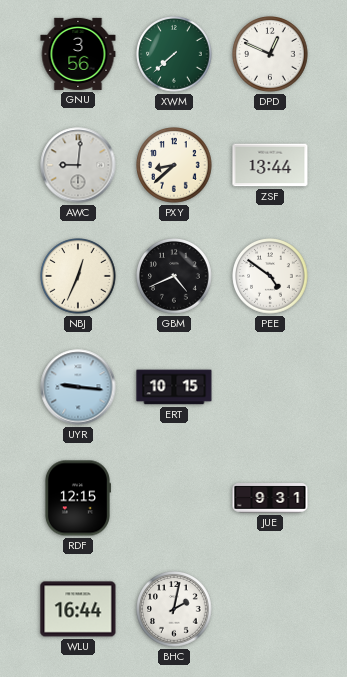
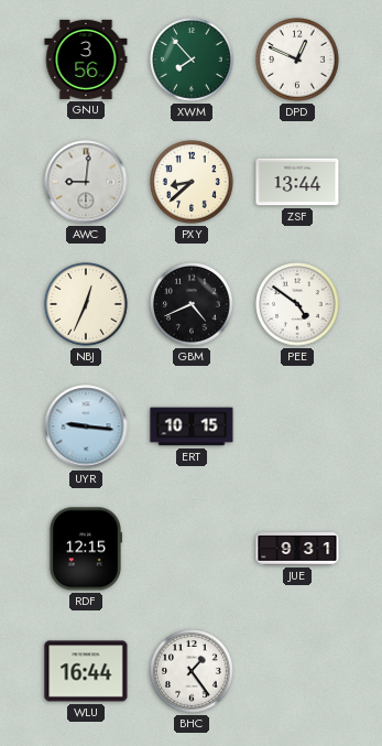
XWM: 7:38 -> 7:53
BHC: 2:02 -> 1:24
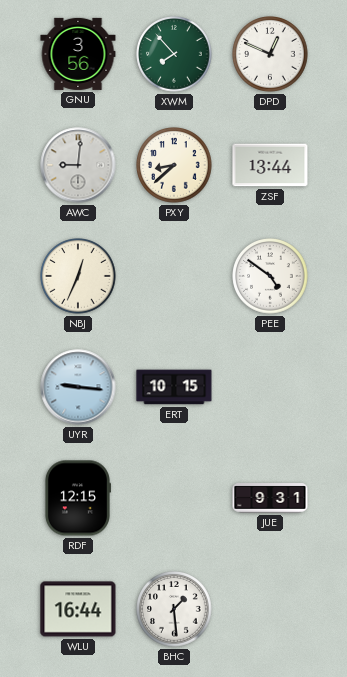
GBM: 4:41 -> none
BHC: 1:24 -> 1:29
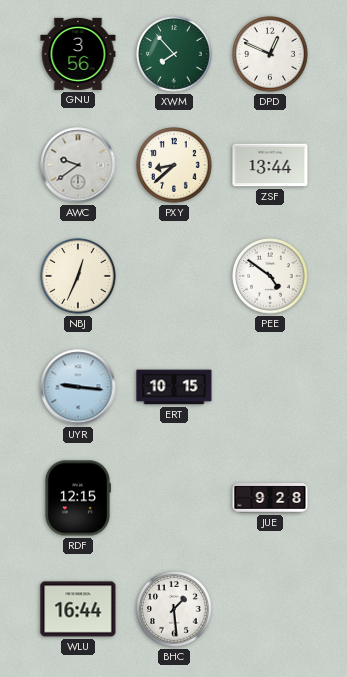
AWC: 9:01 -> 9:39
JUE: 9:31 -> 9:28
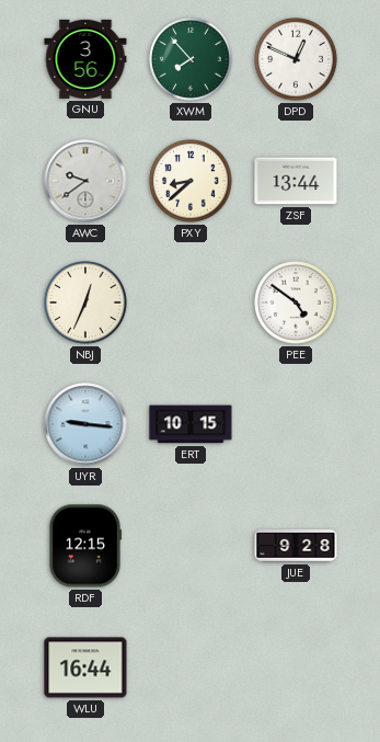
BHC: 1:29 -> none
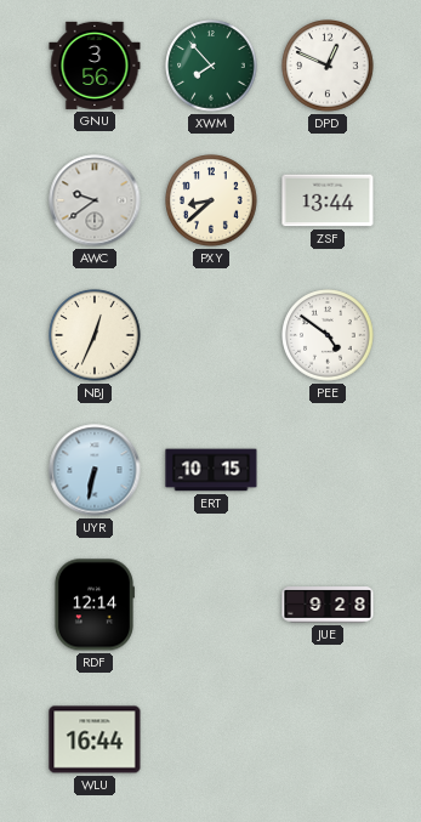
UYR: 9:16 -> 6:32
RDF: 12:15 -> 12:14
